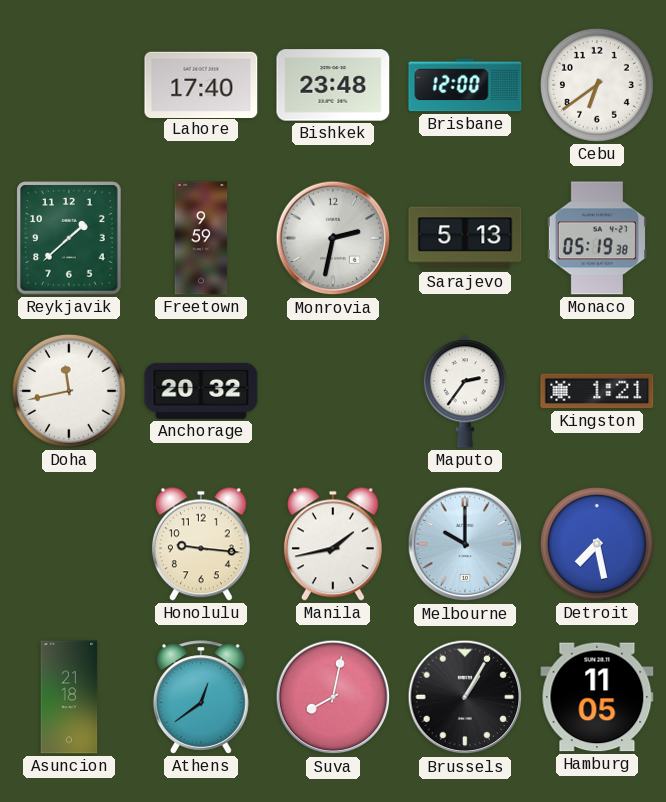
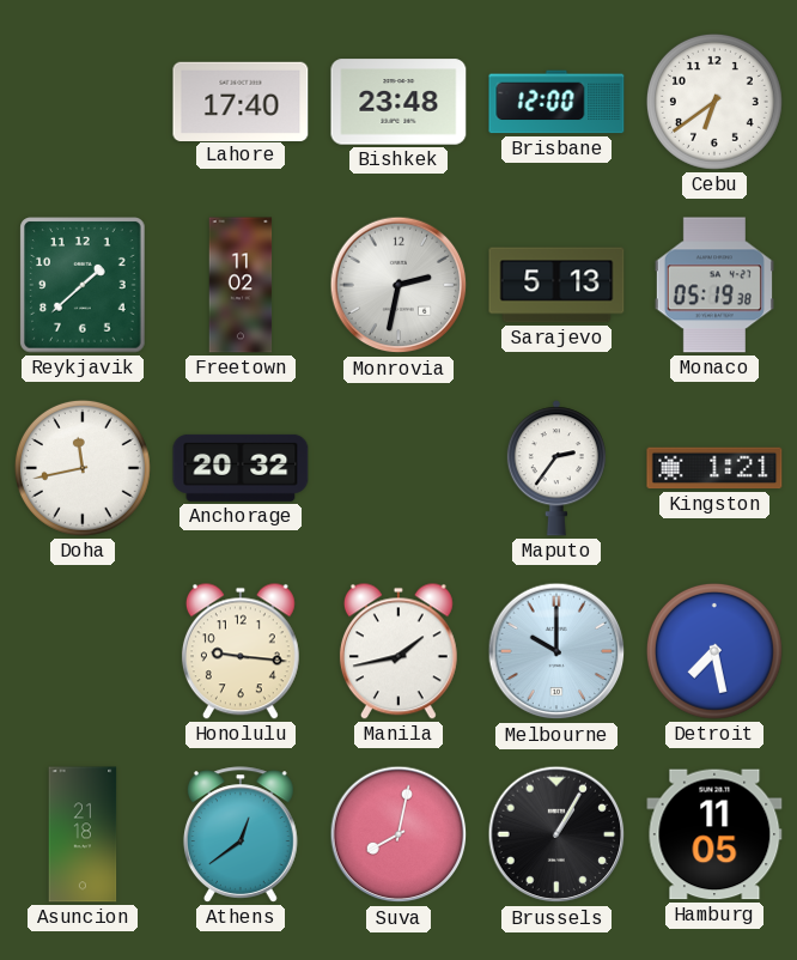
Freetown: 9:59 -> 11:02
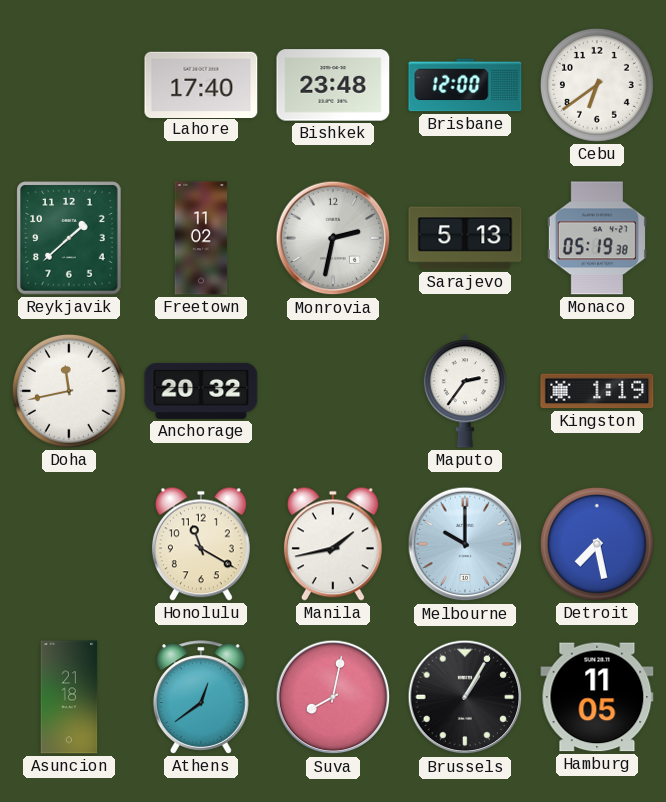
Kingston: 1:21 -> 1:19
Honolulu: 9:16 -> 11:20
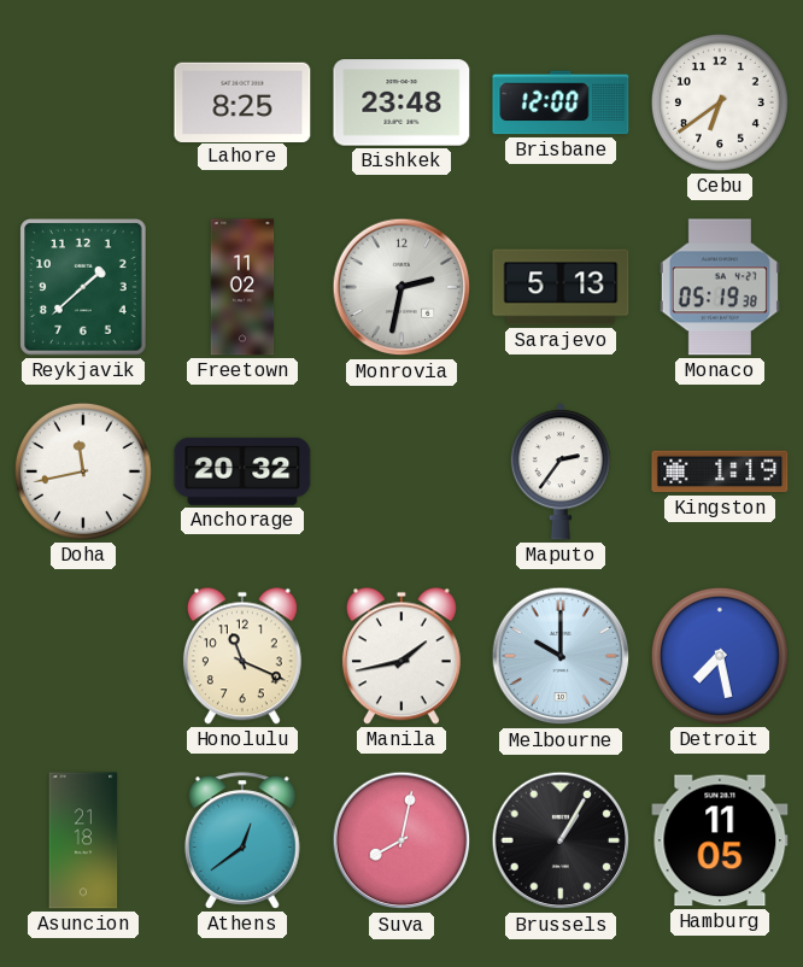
Lahore: 17:40 -> 8:25
Honolulu: 11:20 -> 11:19
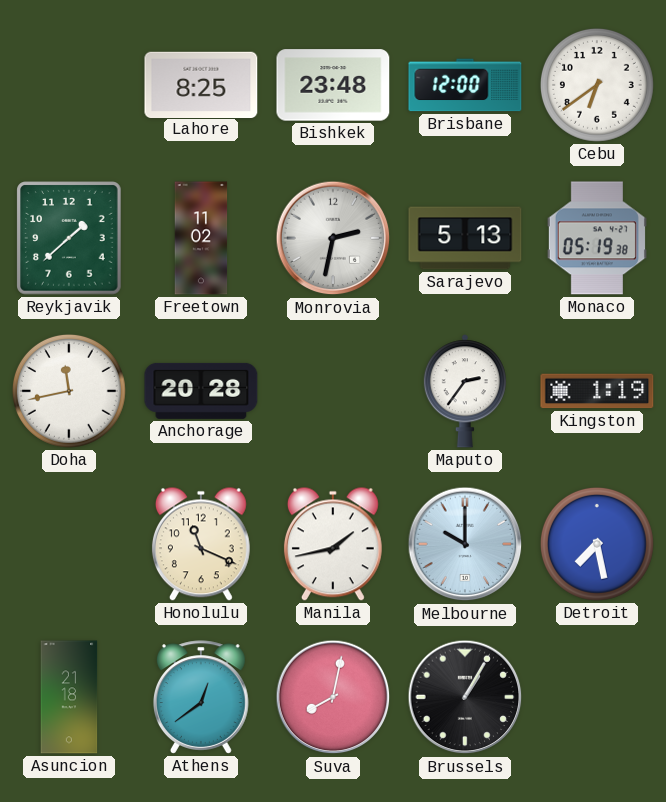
Anchorage: 20:32 -> 20:28
Hamburg: 11:05 -> none
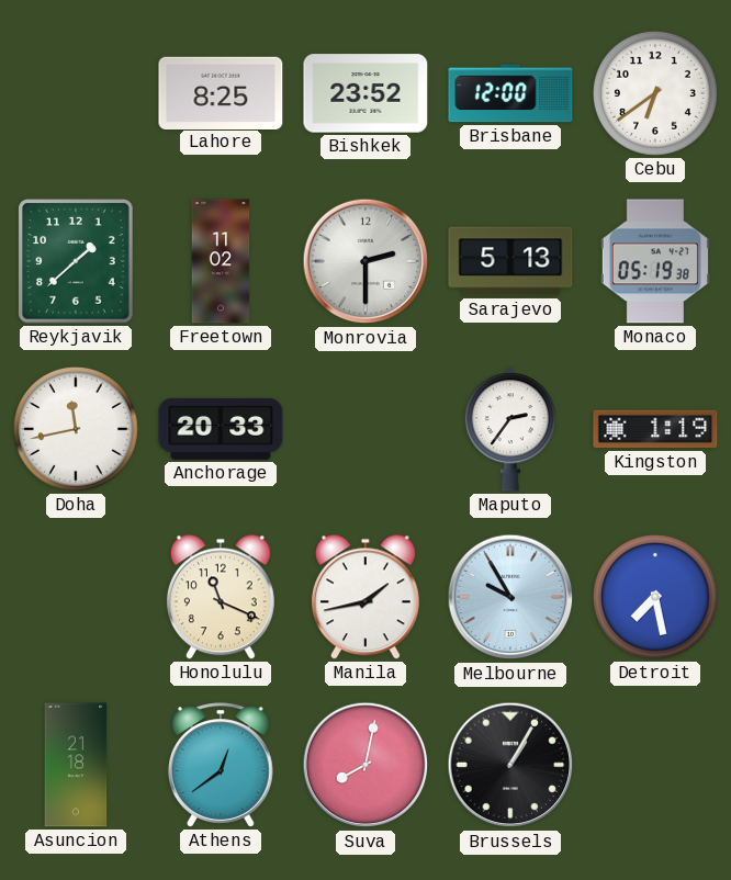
Bishkek: 23:48 -> 23:52
Monrovia: 2:32 -> 2:30
Anchorage: 20:28 -> 20:33
Melbourne: 10:00 -> 9:55
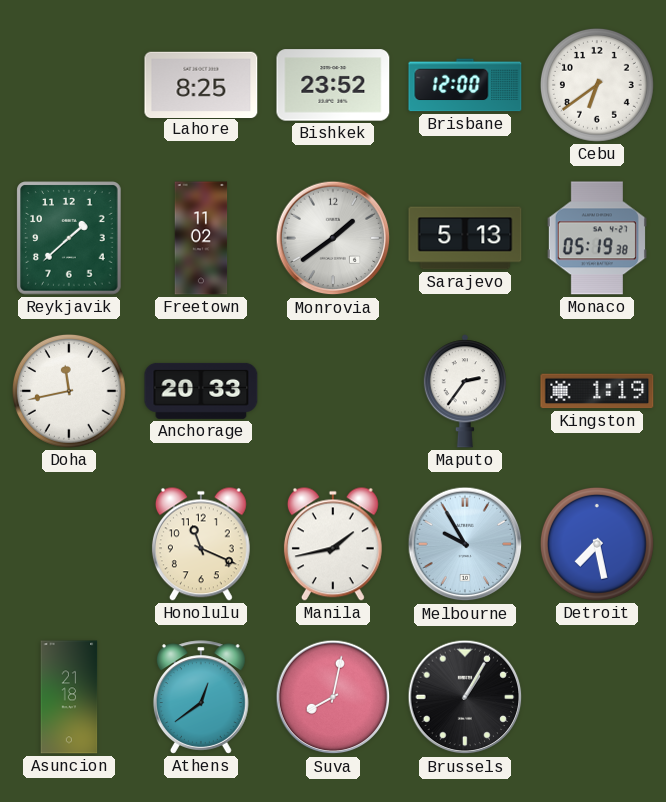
Monrovia: 2:30 -> 1:39
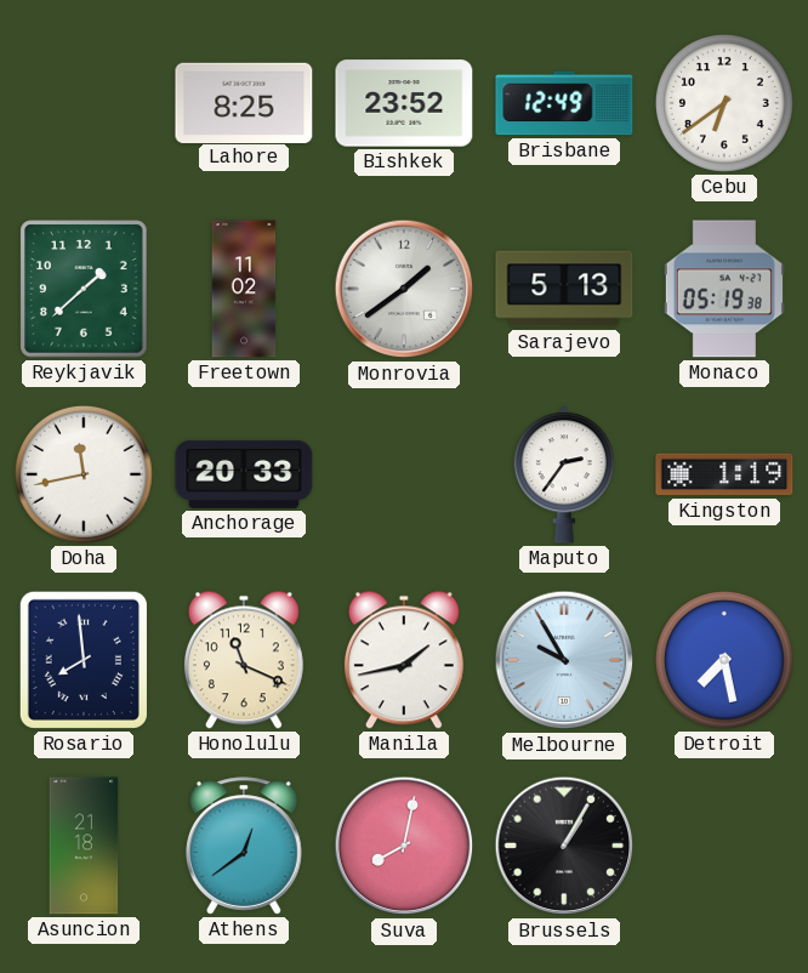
Brisbane: 12:00 -> 12:49
Rosario: none -> 7:59
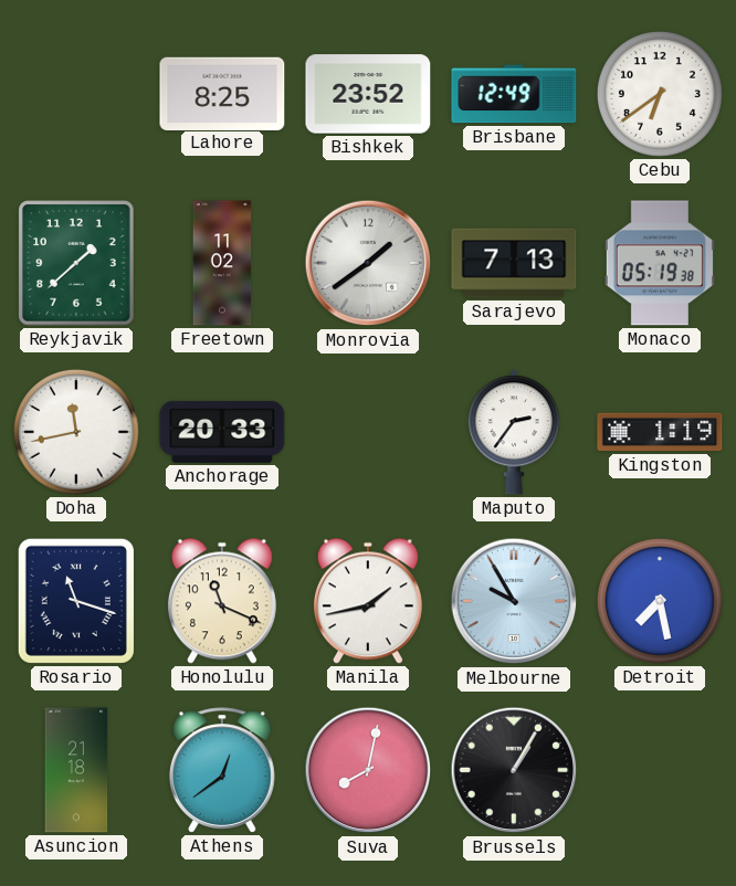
Sarajevo: 5:13 -> 7:13
Rosario: 7:59 -> 11:18
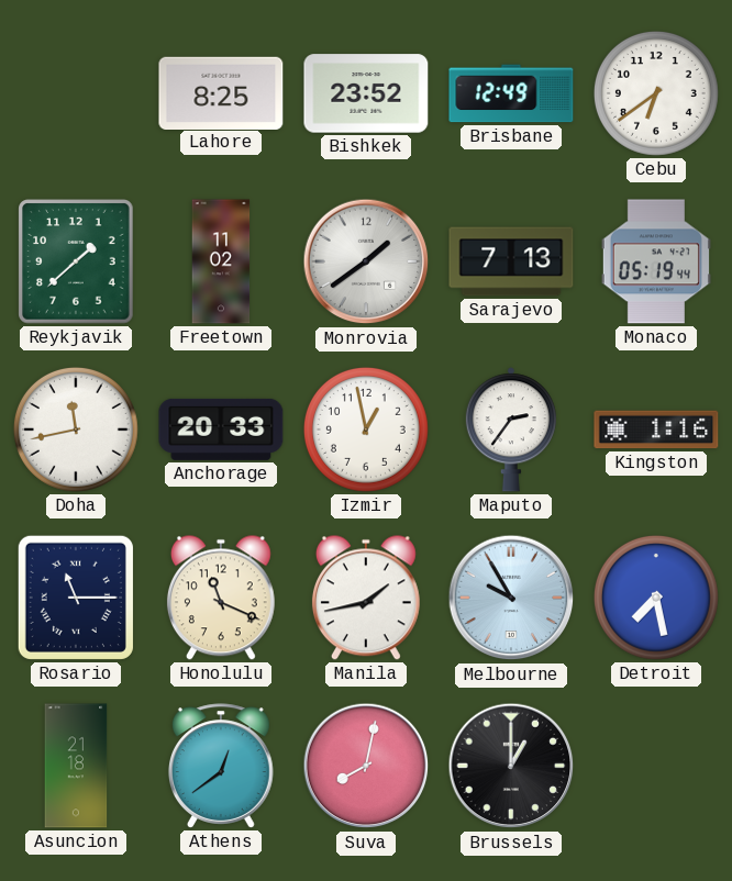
Monaco: 05:19:38 -> 05:19:44
Izmir: none -> 12:58
Kingston: 1:19 -> 1:16
Rosario: 11:18 -> 11:15
Brussels: 1:05 -> 1:00
